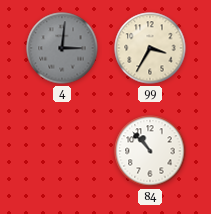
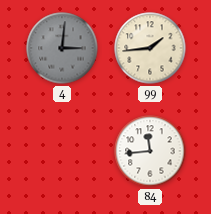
99: 3:35 -> 1:44
84: 10:53 -> 11:44
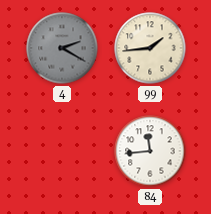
4: 3:01 -> 2:20
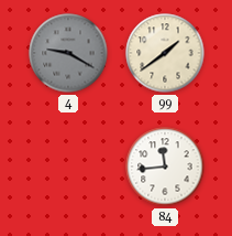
4: 2:20 -> 9:20
99: 1:44 -> 1:39
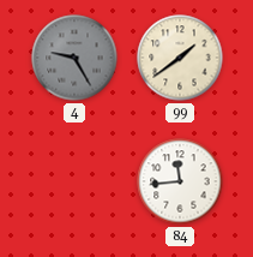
4: 9:20 -> 9:25
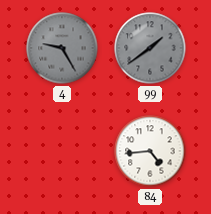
99 dial: cream -> grey
84: 11:44 -> 4:44
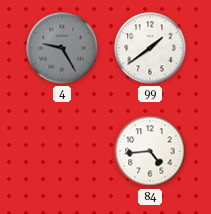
99 dial: grey -> white
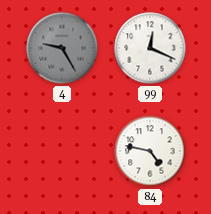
99: 1:39 -> 12:19
84: 4:44 -> 4:47
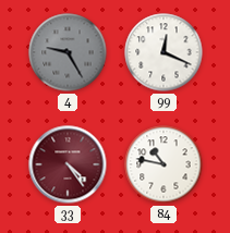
33: none -> 4:24
84: 4:47 -> 10:47
